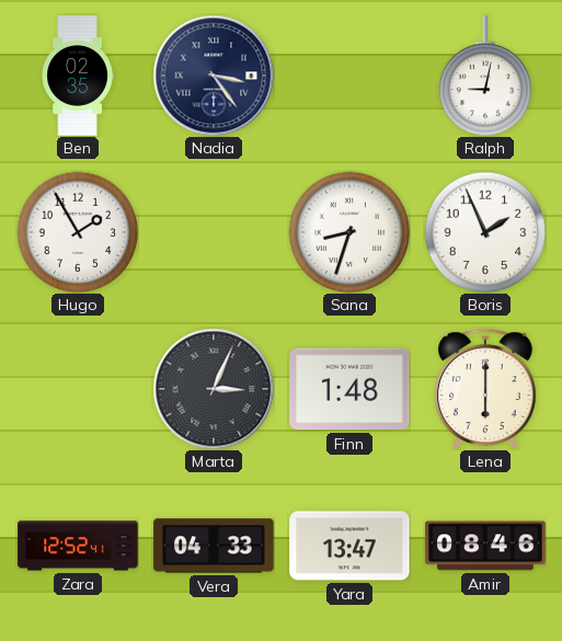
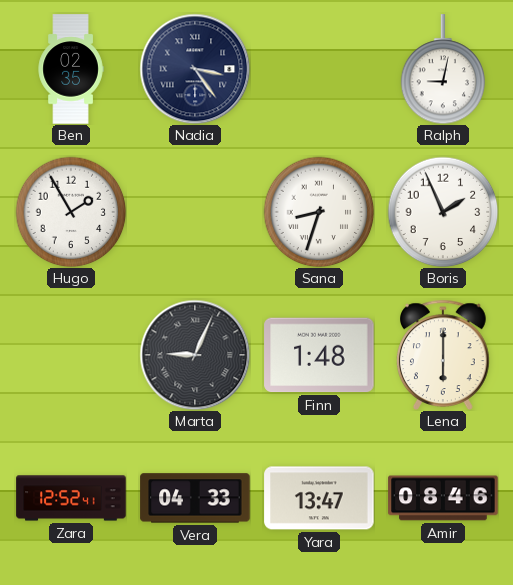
Marta: 3:04 -> 9:04
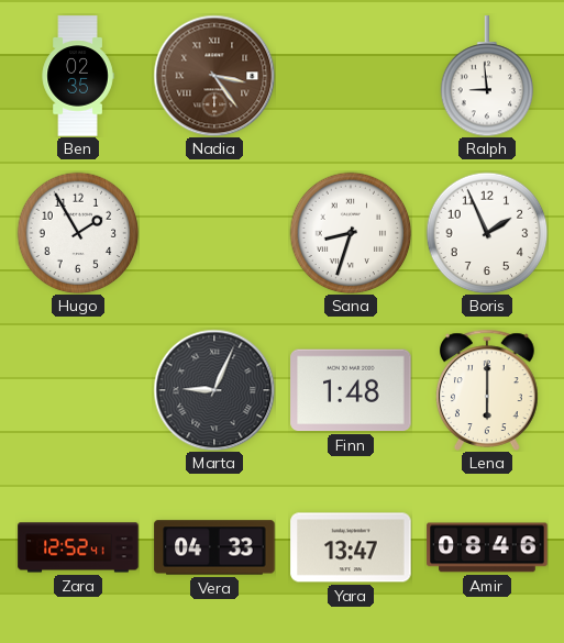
Nadia dial: navy -> brown
Ralph: 9:02 -> 8:59
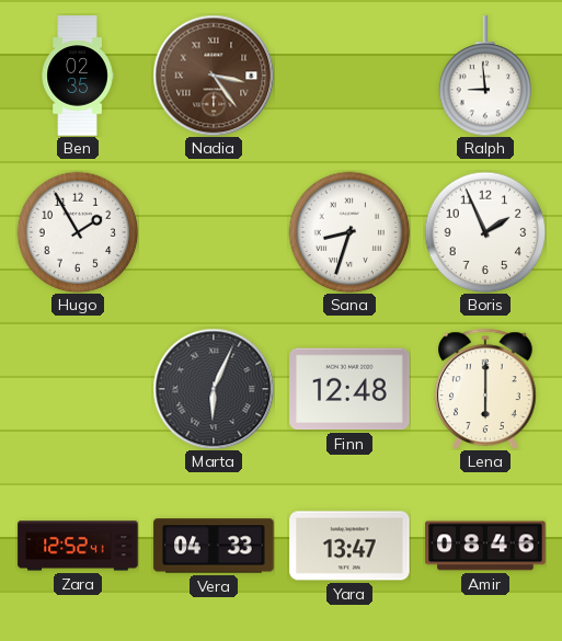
Marta: 9:04 -> 6:04
Finn: 1:48 -> 12:48
